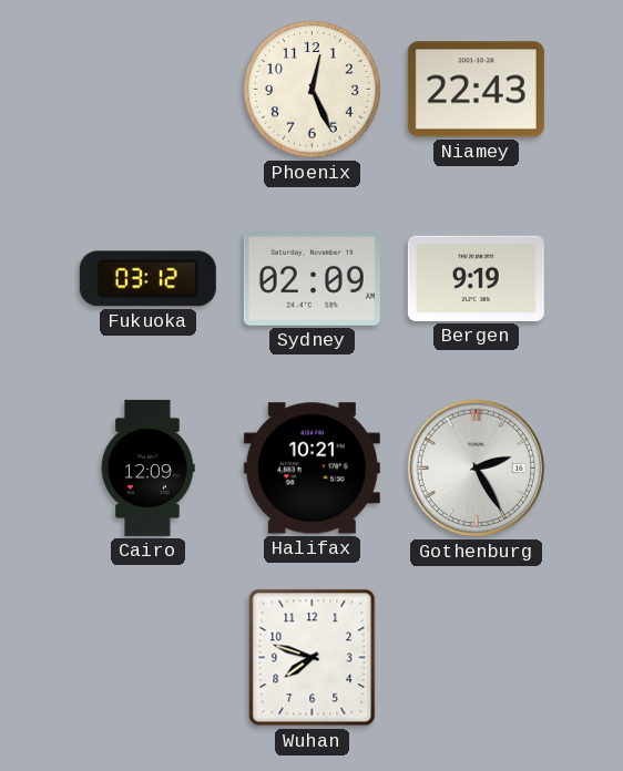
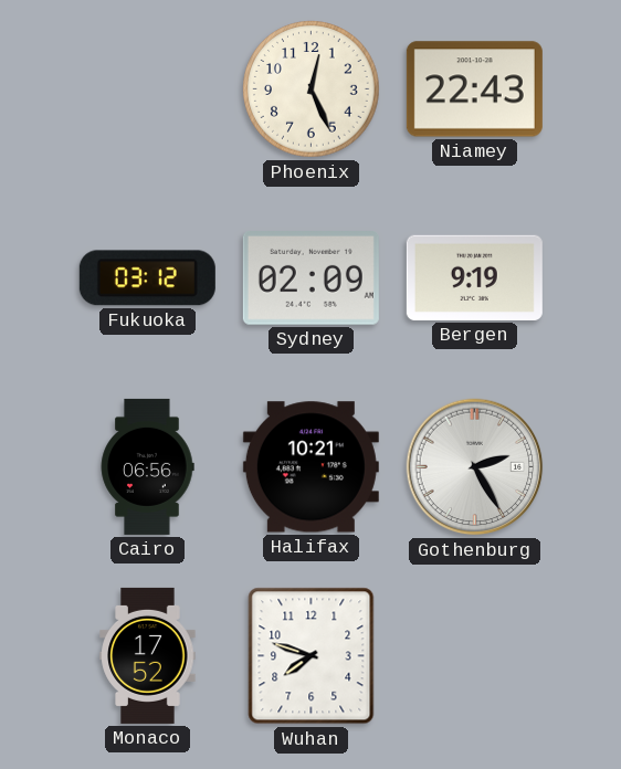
Cairo: 12:09 -> 06:56
Monaco: none -> 17:52
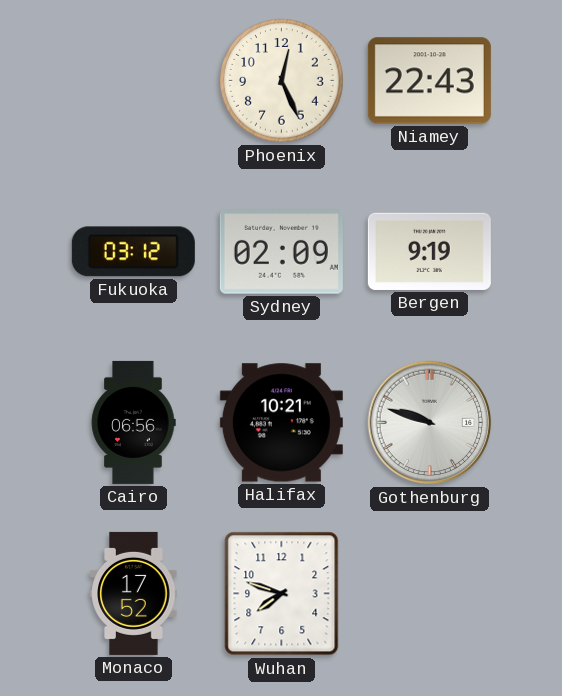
Gothenburg: 2:25 -> 9:48
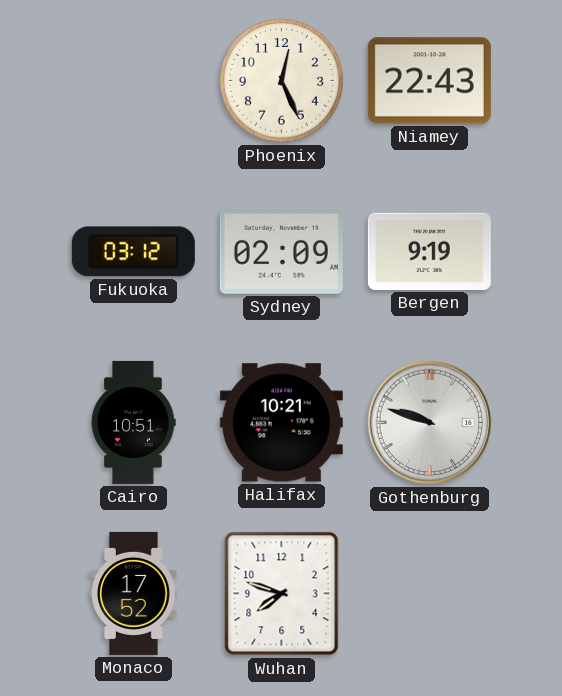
Cairo: 06:56 -> 10:51
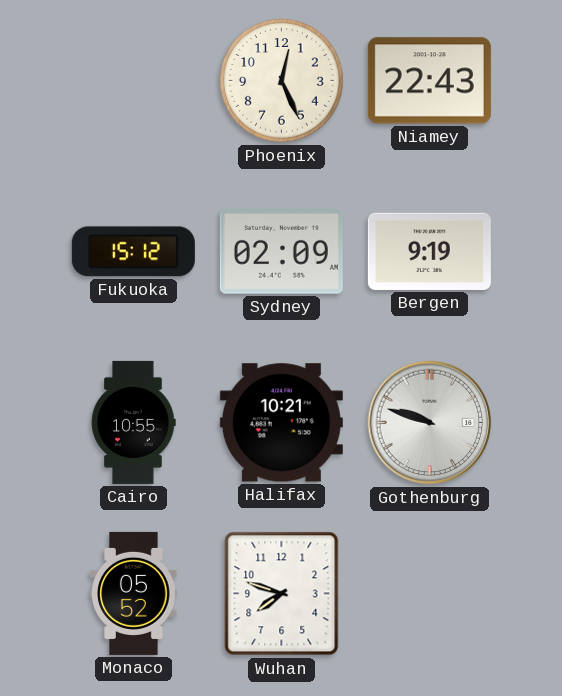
Fukuoka: 03:12 -> 15:12
Cairo: 10:51 -> 10:55
Monaco: 17:52 -> 05:52
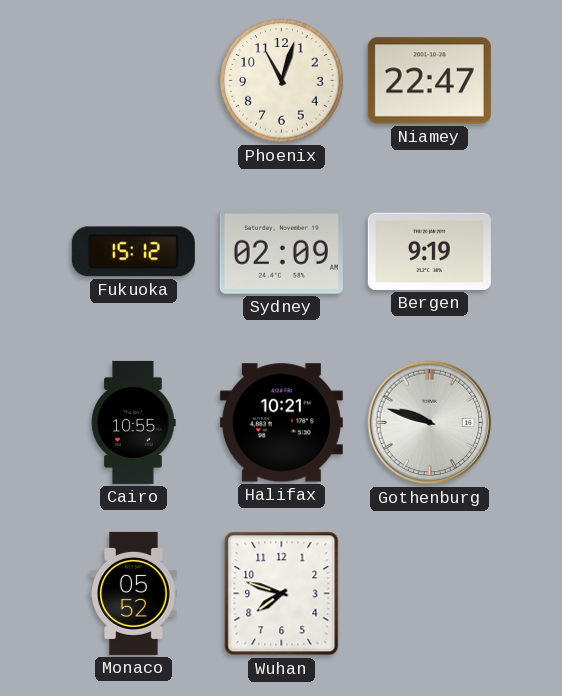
Phoenix: 12:26 -> 11:03
Niamey: 22:43 -> 22:47
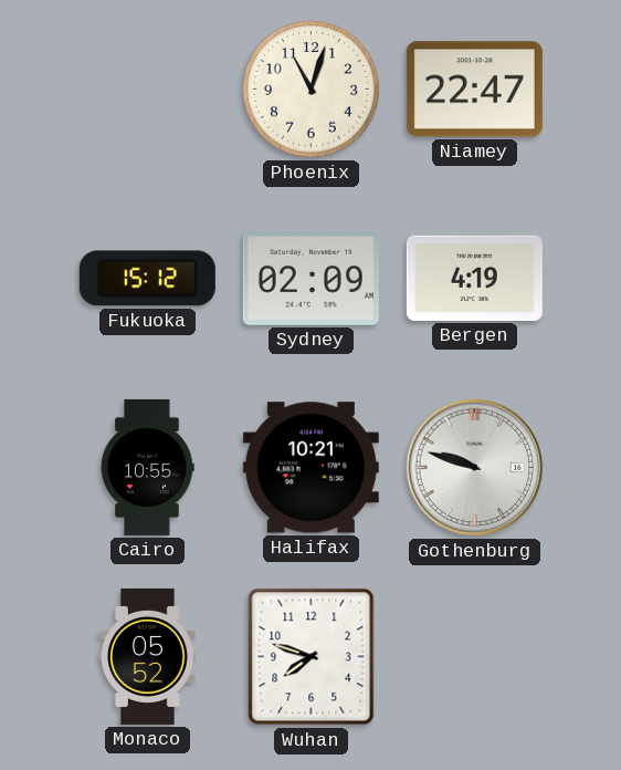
Bergen: 9:19 -> 4:19
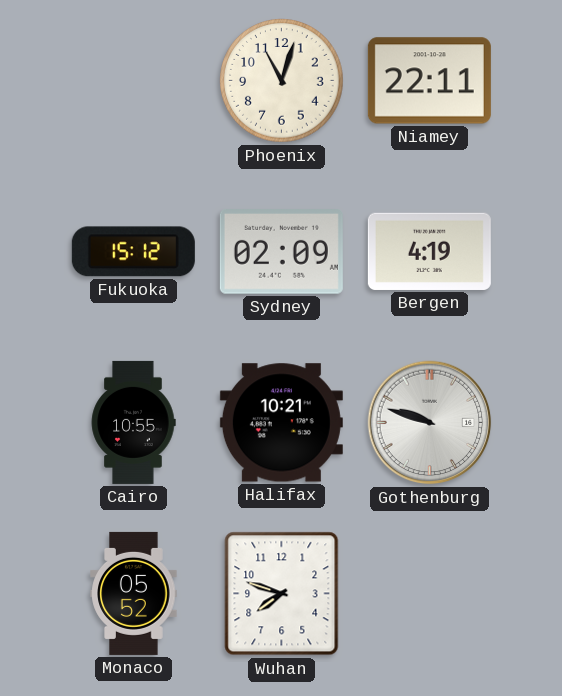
Niamey: 22:47 -> 22:11
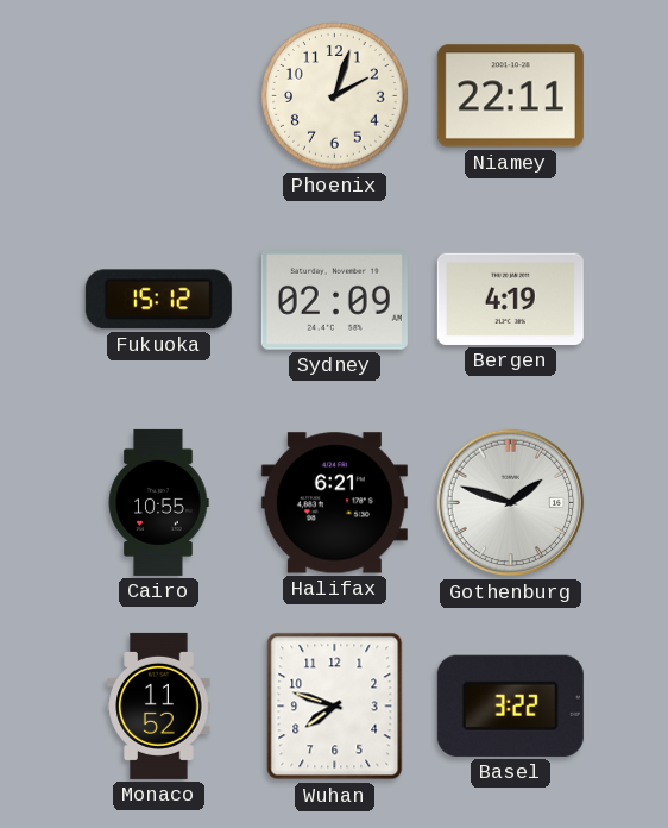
Phoenix: 11:03 -> 2:03
Halifax: 10:21 -> 6:21
Gothenburg: 9:48 -> 1:48
Monaco: 05:52 -> 11:52
Basel: none -> 3:22
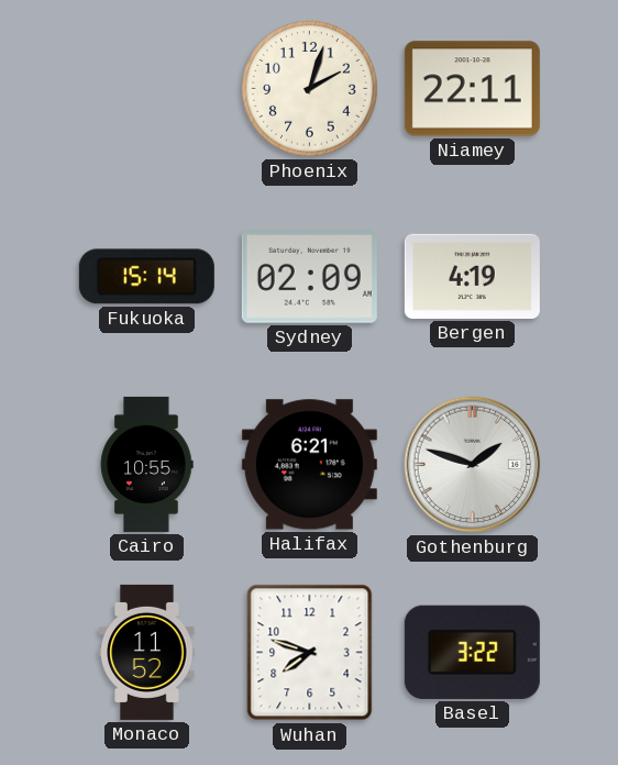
Fukuoka: 15:12 -> 15:14
